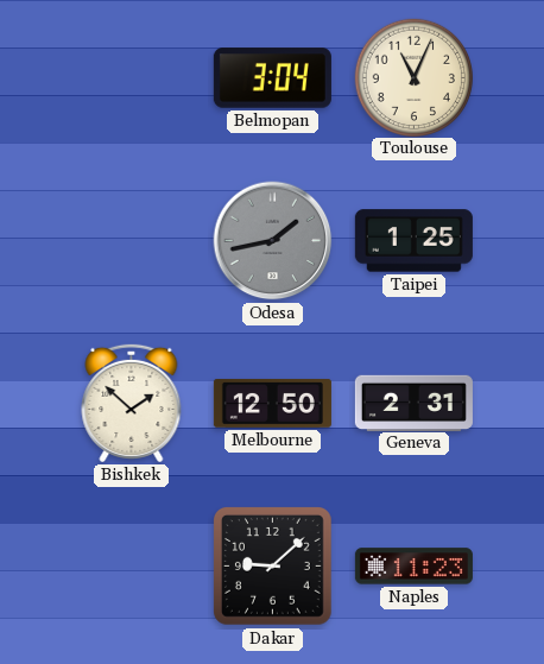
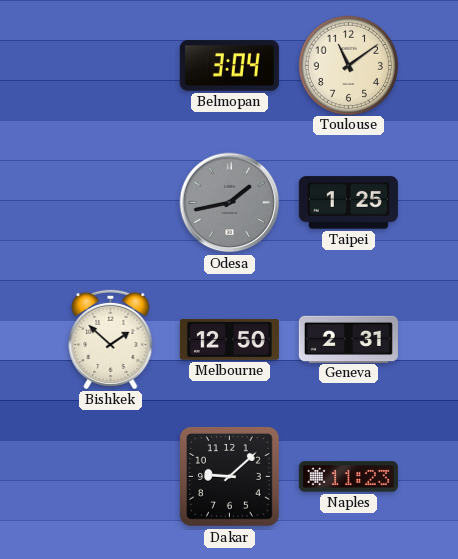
Toulouse: 11:04 -> 11:09
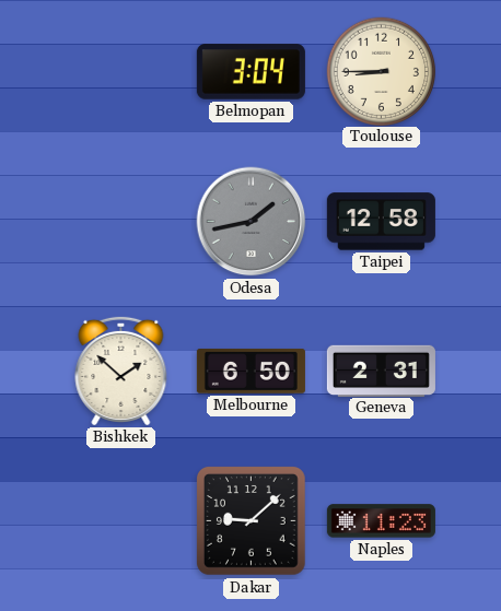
Toulouse: 11:09 -> 8:45
Taipei: 1:25 -> 12:58
Melbourne: 12:50 -> 6:50
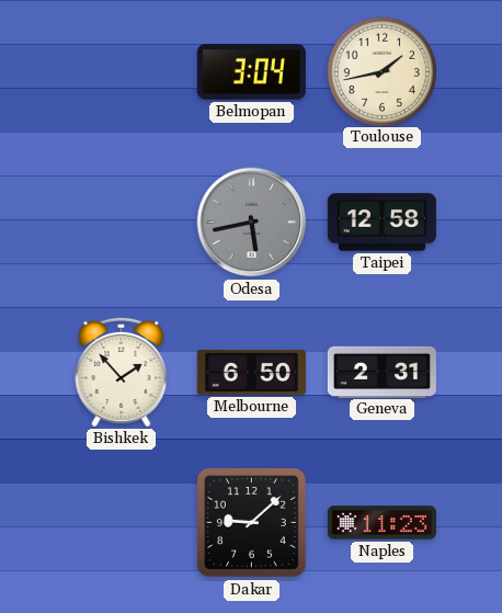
Toulouse: 8:45 -> 1:43
Odesa: 1:43 -> 5:43
Bishkek: 1:52 -> 1:53
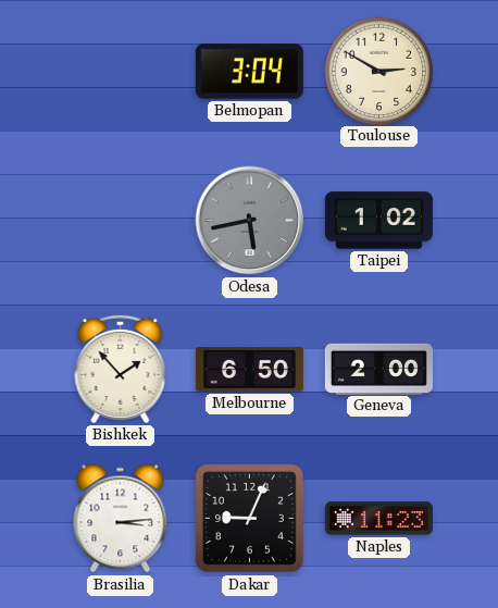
Toulouse: 1:43 -> 2:50
Taipei: 12:58 -> 1:02
Geneva: 2:31 -> 2:00
Brasilia: none -> 3:14
Dakar: 9:08 -> 9:04
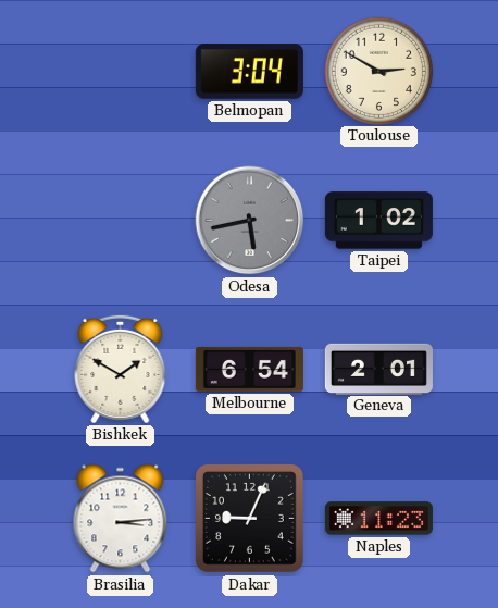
Bishkek: 1:53 -> 1:50
Melbourne: 6:50 -> 6:54
Geneva: 2:00 -> 2:01
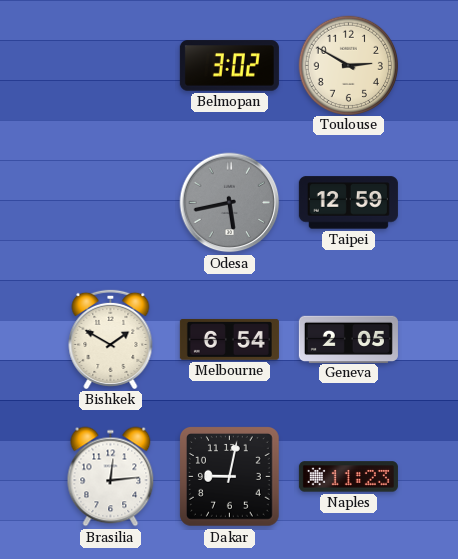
Belmopan: 3:04 -> 3:02
Taipei: 1:02 -> 12:59
Geneva: 2:01 -> 2:05
Brasilia: 3:14 -> 12:14
Dakar: 9:04 -> 9:02
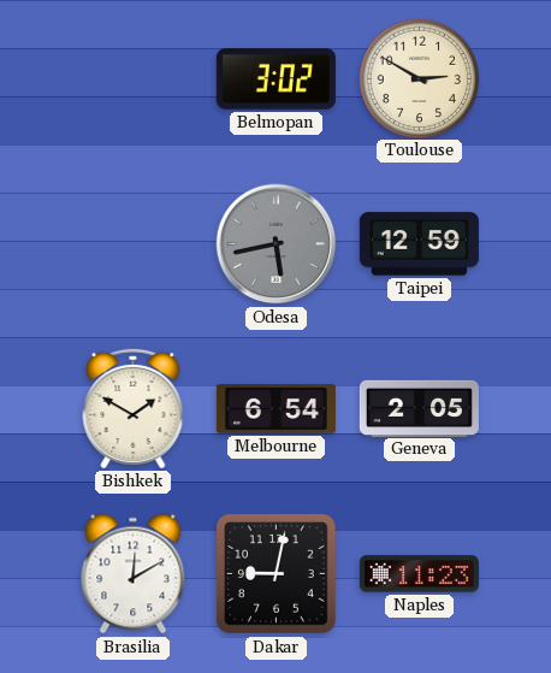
Brasilia: 12:14 -> 12:10
